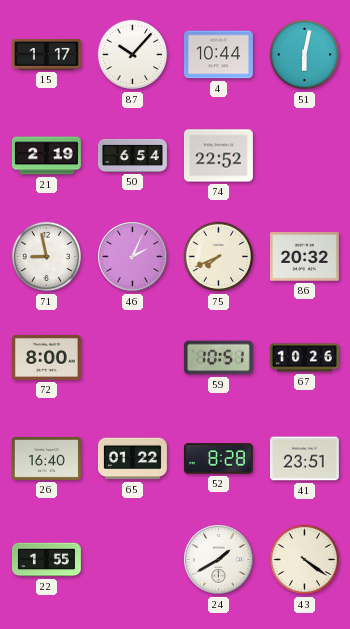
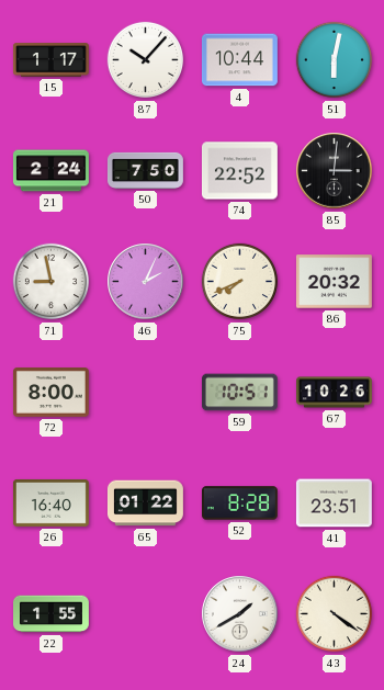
21: 2:19 -> 2:24
50: 6:54 -> 7:50
85: none -> 3:01
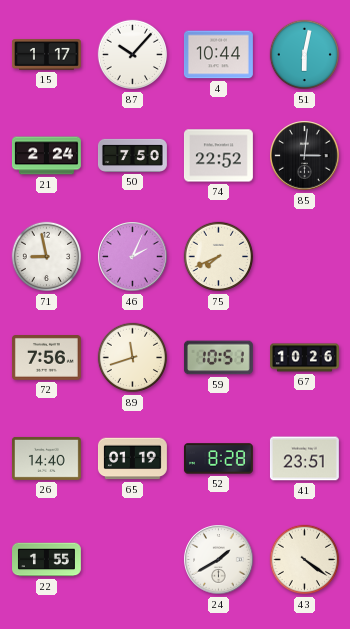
86: 20:32 -> none
72: 8:00 -> 7:56
89: none -> 11:42
26: 16:40 -> 14:40
65: 01:22 -> 01:19
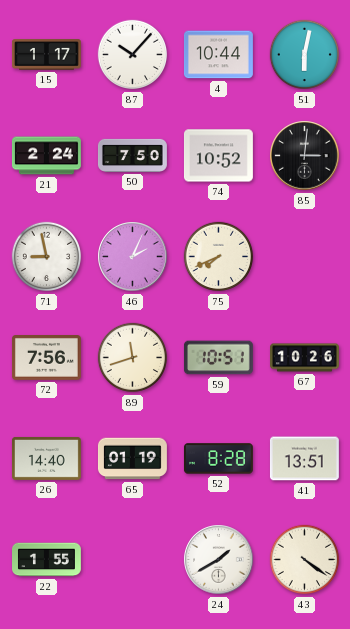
74: 22:52 -> 10:52
41: 23:51 -> 13:51
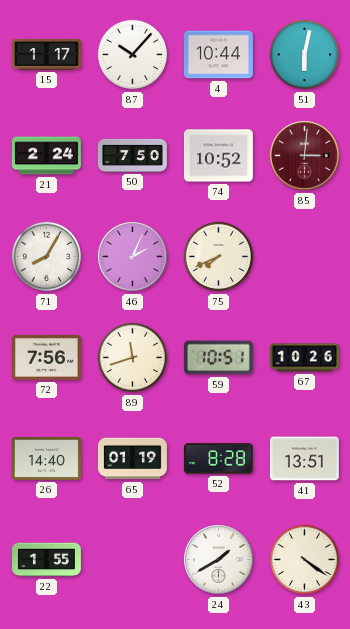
85 dial: black -> burgundy
71: 8:58 -> 8:05
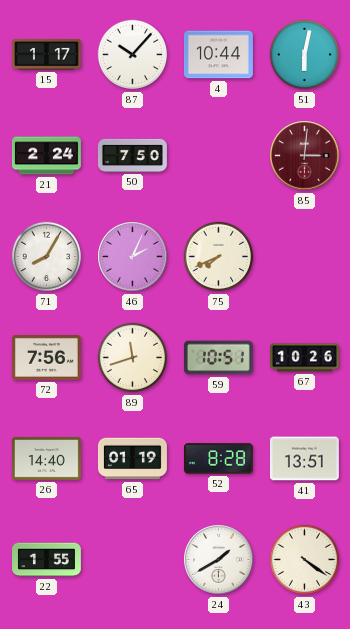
74: 10:52 -> none
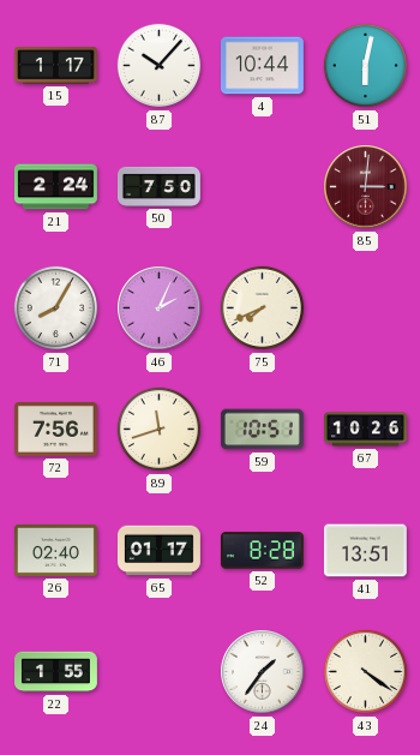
26: 14:40 -> 02:40
65: 01:19 -> 01:17
24: 1:40 -> 1:36
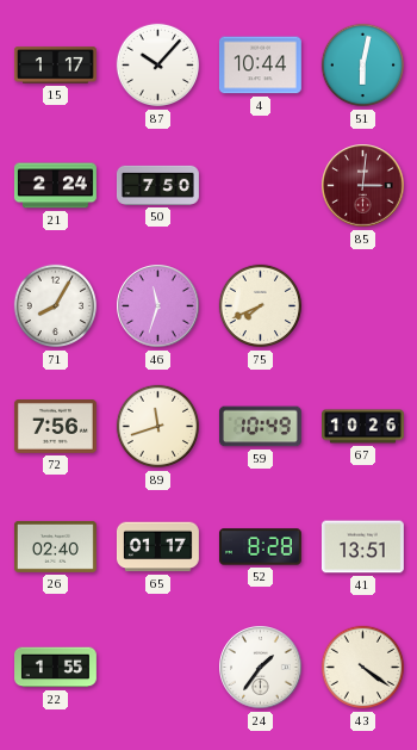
46: 2:04 -> 11:33
59: 10:51 -> 10:49
